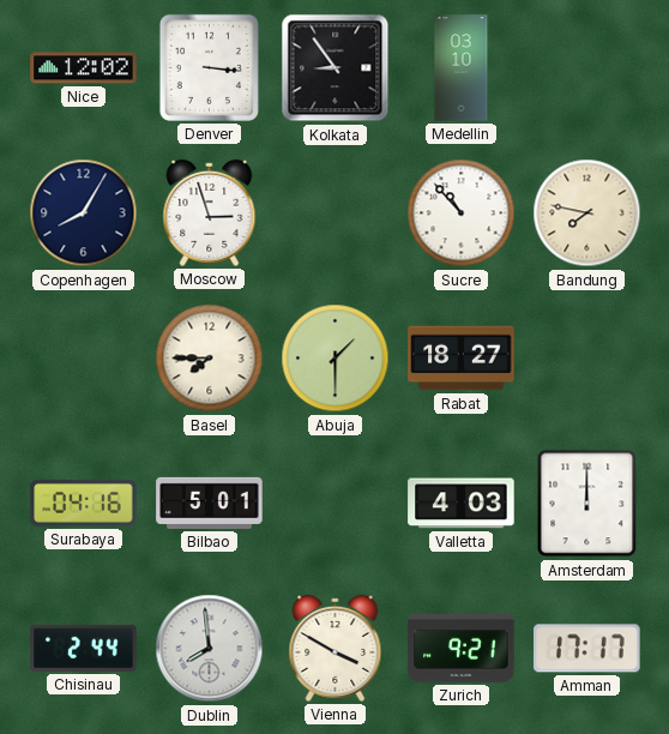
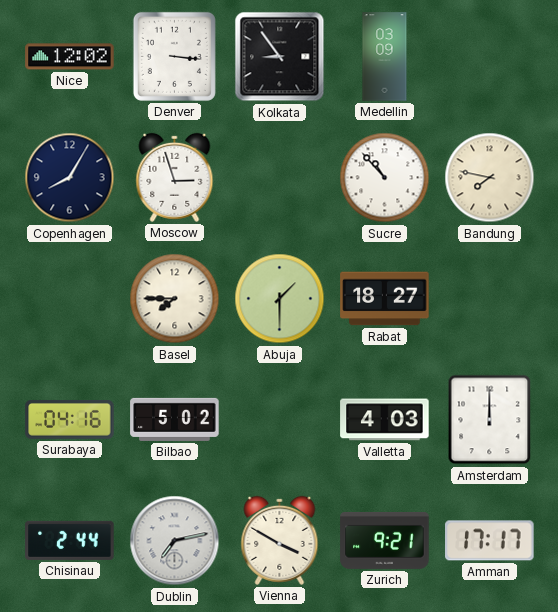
Medellin: 03:10 -> 03:09
Bilbao: 5:01 -> 5:02
Dublin: 7:59 -> 7:13
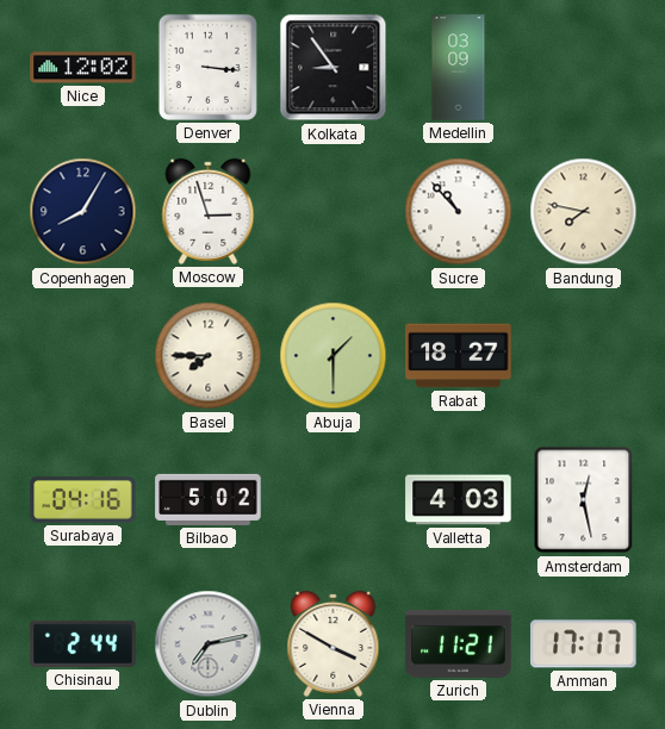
Amsterdam: 12:00 -> 12:28
Zurich: 9:21 -> 11:21
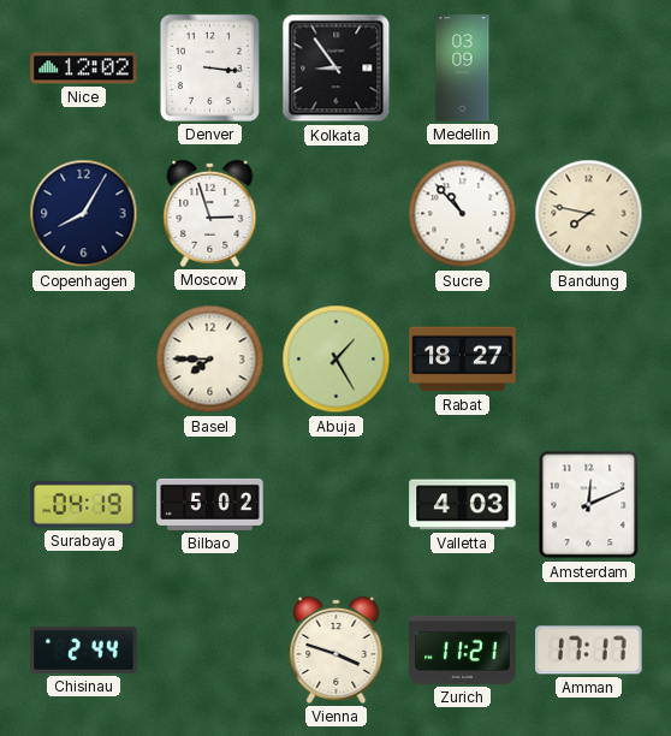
Abuja: 1:30 -> 1:25
Surabaya: 04:16 -> 04:19
Amsterdam: 12:28 -> 12:11
Dublin: 7:13 -> none
Vienna: 3:50 -> 3:48
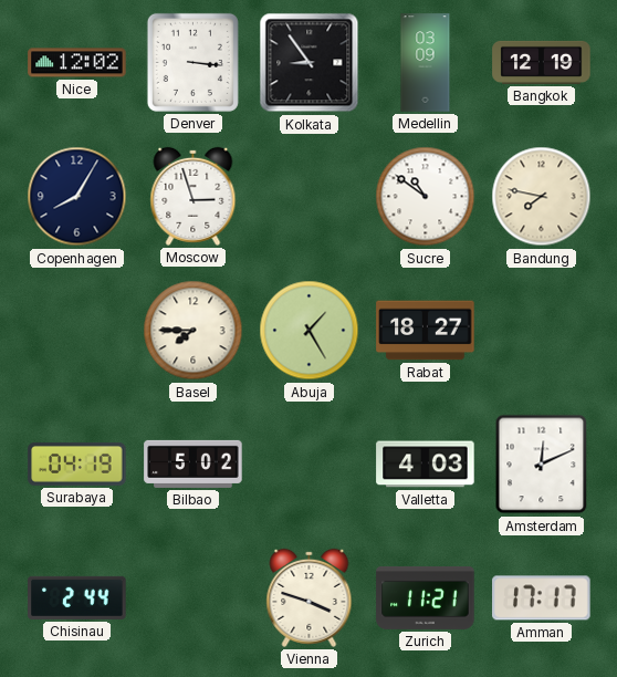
Bangkok: none -> 12:19
Sucre: 10:53 -> 10:51
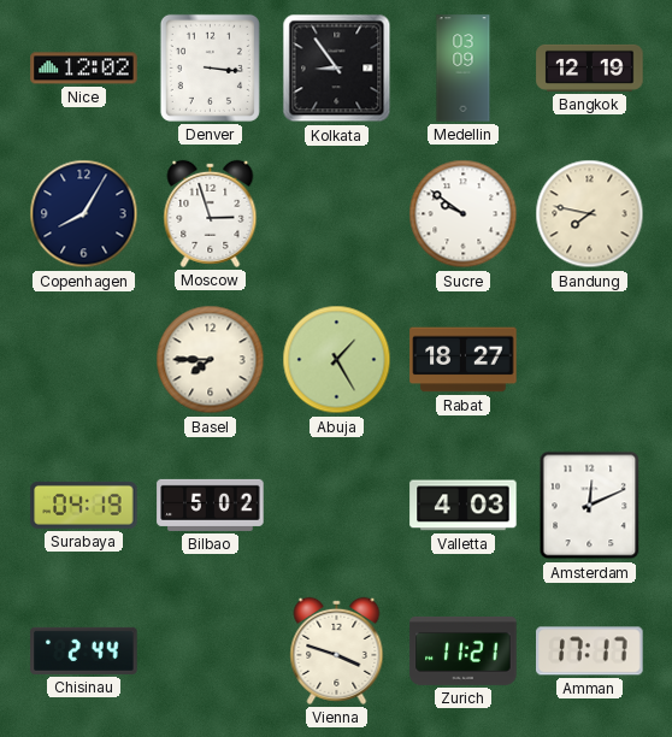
Sucre: 10:51 -> 9:51
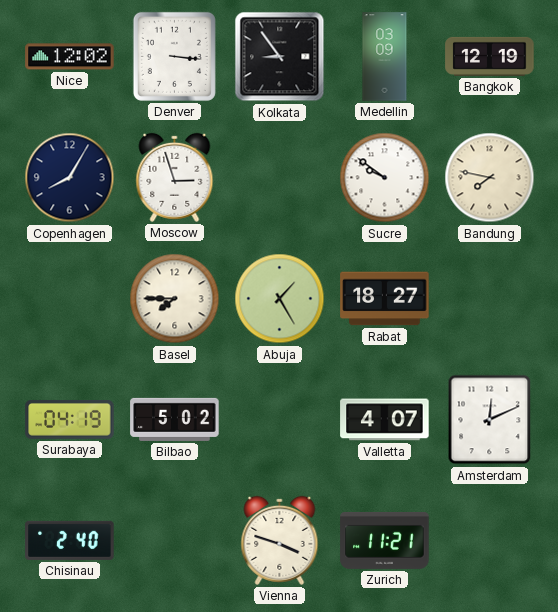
Valletta: 4:03 -> 4:07
Chisinau: 2:44 -> 2:40
Amman: 17:17 -> none
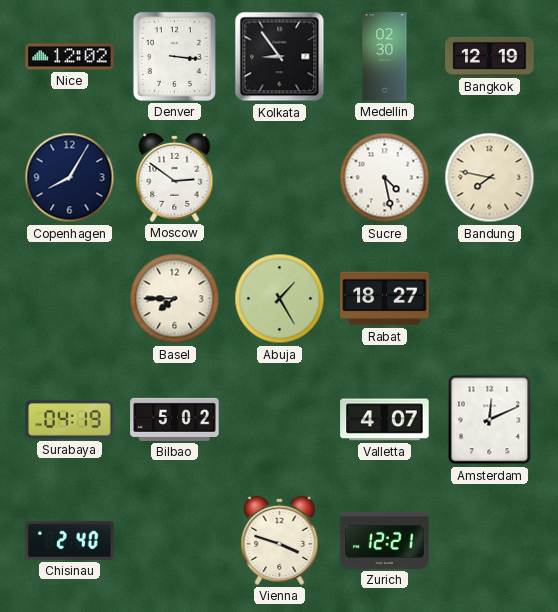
Medellin: 03:09 -> 02:30
Moscow: 2:57 -> 2:51
Sucre: 9:51 -> 4:28
Zurich: 11:21 -> 12:21
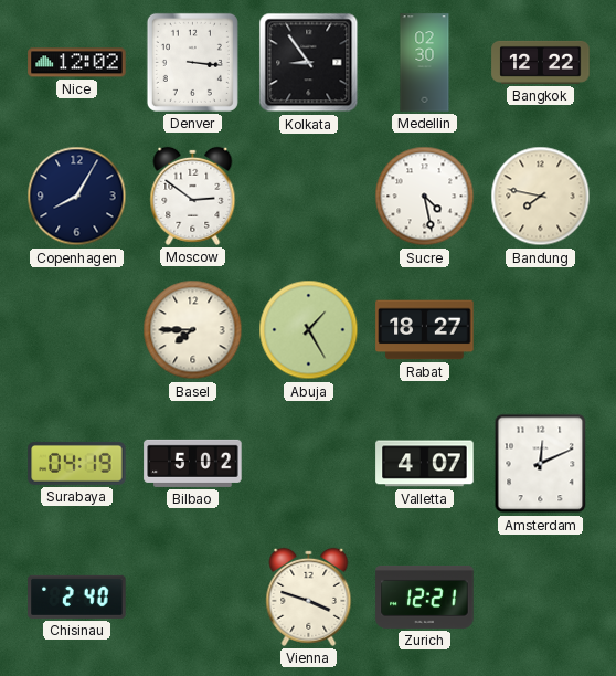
Bangkok: 12:19 -> 12:22
